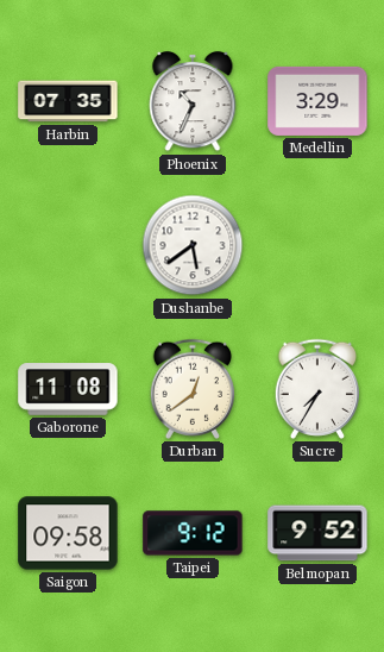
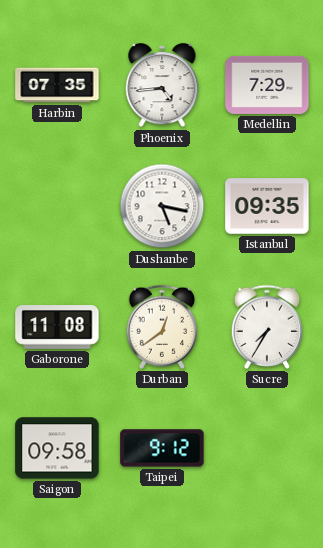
Phoenix: 10:34 -> 4:44
Medellin: 3:29 -> 7:29
Dushanbe: 5:39 -> 5:17
Istanbul: none -> 09:35
Belmopan: 9:52 -> none
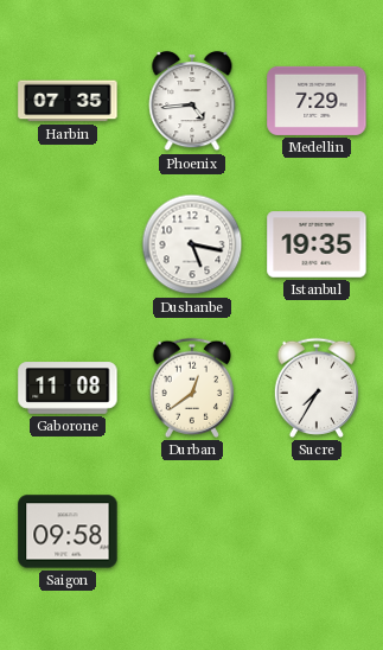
Istanbul: 09:35 -> 19:35
Taipei: 9:12 -> none
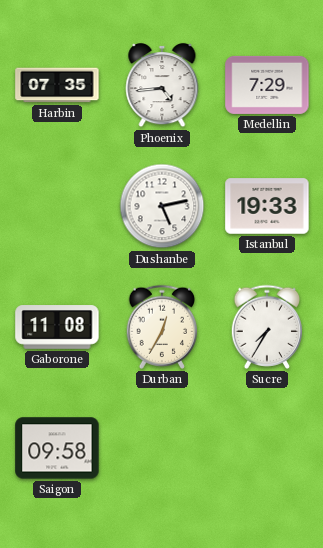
Dushanbe: 5:17 -> 5:13
Istanbul: 19:35 -> 19:33
Durban: 12:39 -> 12:35
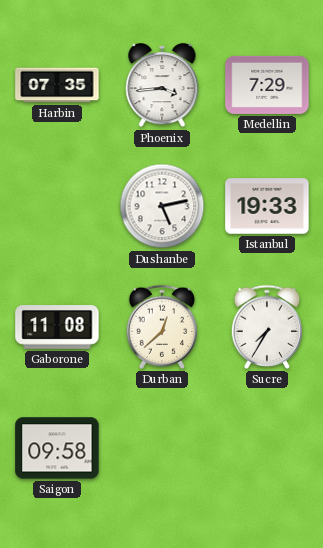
Phoenix: 4:44 -> 3:44
Durban: 12:35 -> 12:38
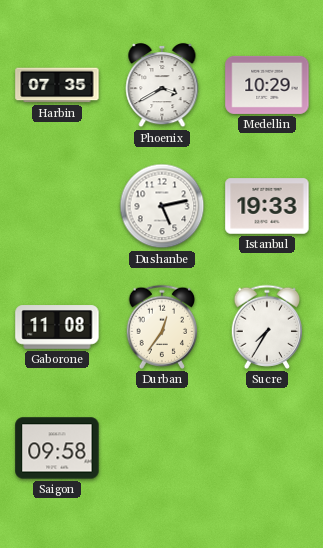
Phoenix: 3:44 -> 3:40
Medellin: 7:29 -> 10:29
Durban: 12:38 -> 12:36
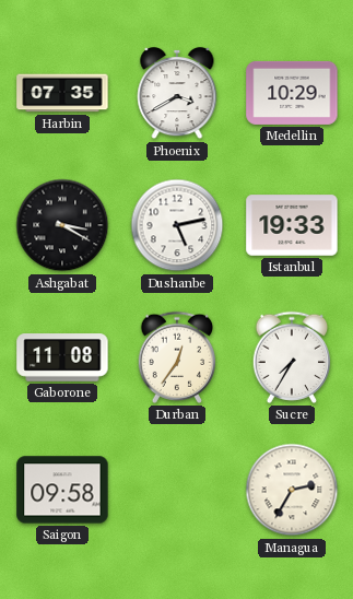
Ashgabat: none -> 3:20
Managua: none -> 2:35
